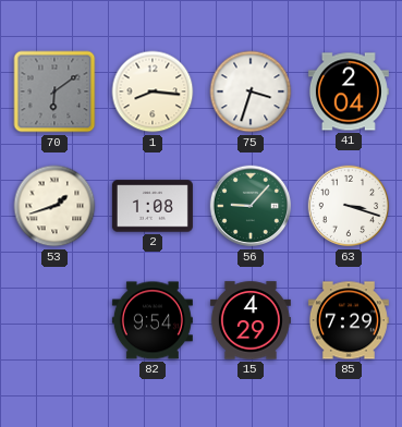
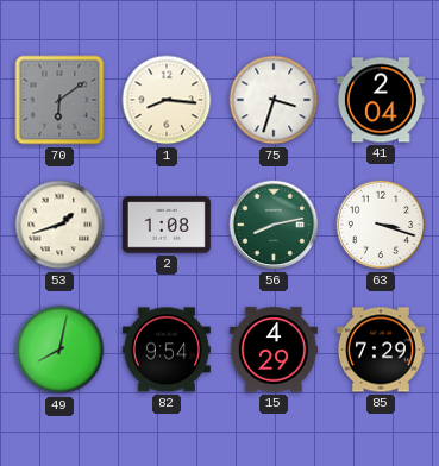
56: 9:07 -> 8:13
49: none -> 8:02
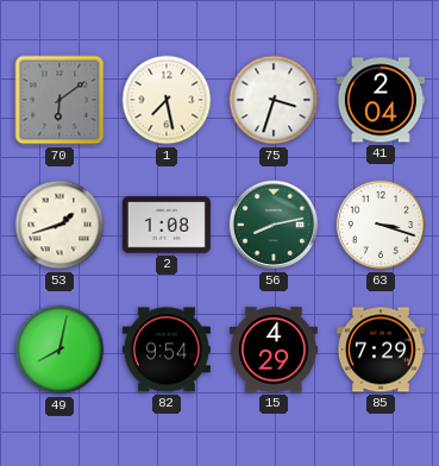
1: 8:16 -> 7:28
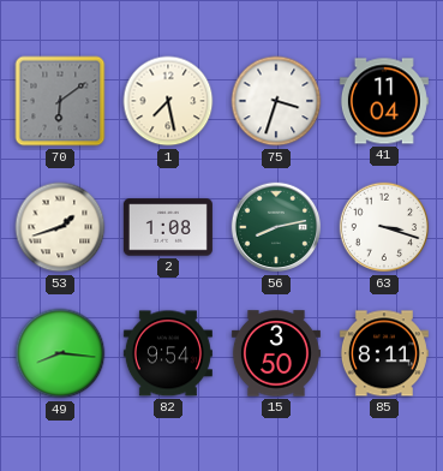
41: 2:04 -> 11:04
49: 8:02 -> 8:16
15: 4:29 -> 3:50
85: 7:29 -> 8:11
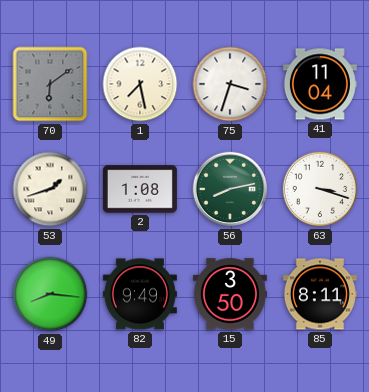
82: 9:54 -> 9:49
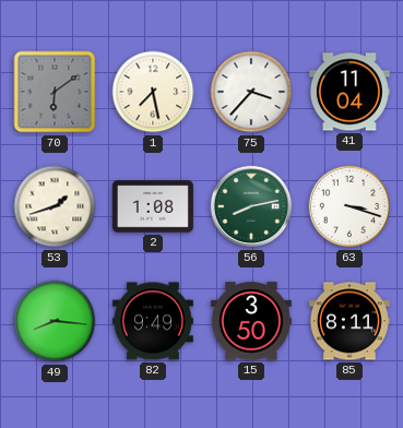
75: 3:33 -> 3:37
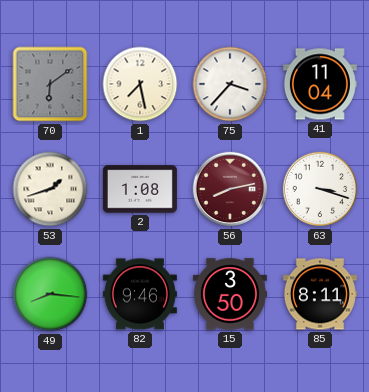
56 dial: green -> burgundy
82: 9:49 -> 9:46
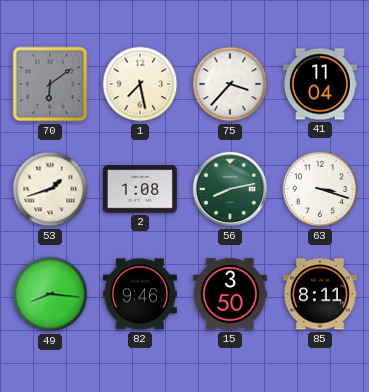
56 dial: burgundy -> green
